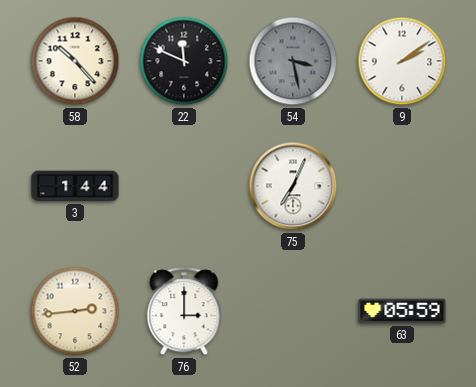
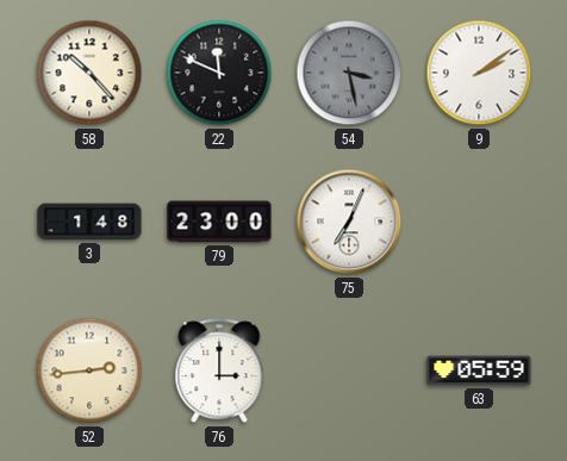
3: 1:44 -> 1:48
79: none -> 23:00
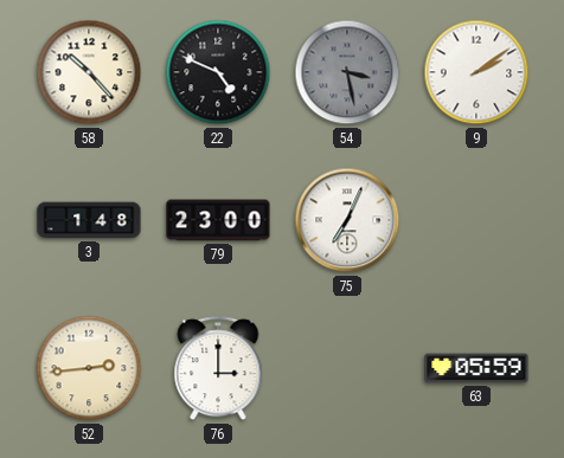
22: 11:49 -> 4:49
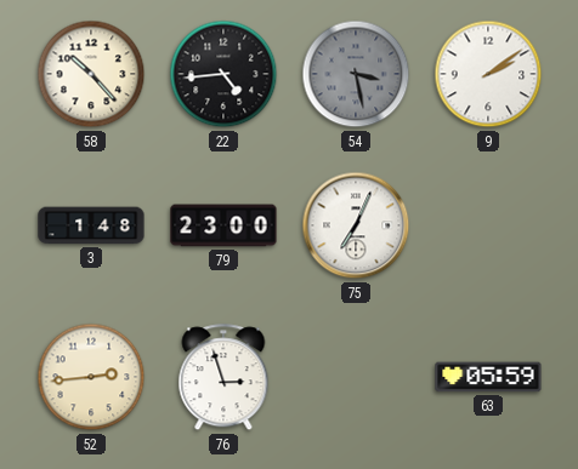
22: 4:49 -> 4:44
76: 3:00 -> 2:57
